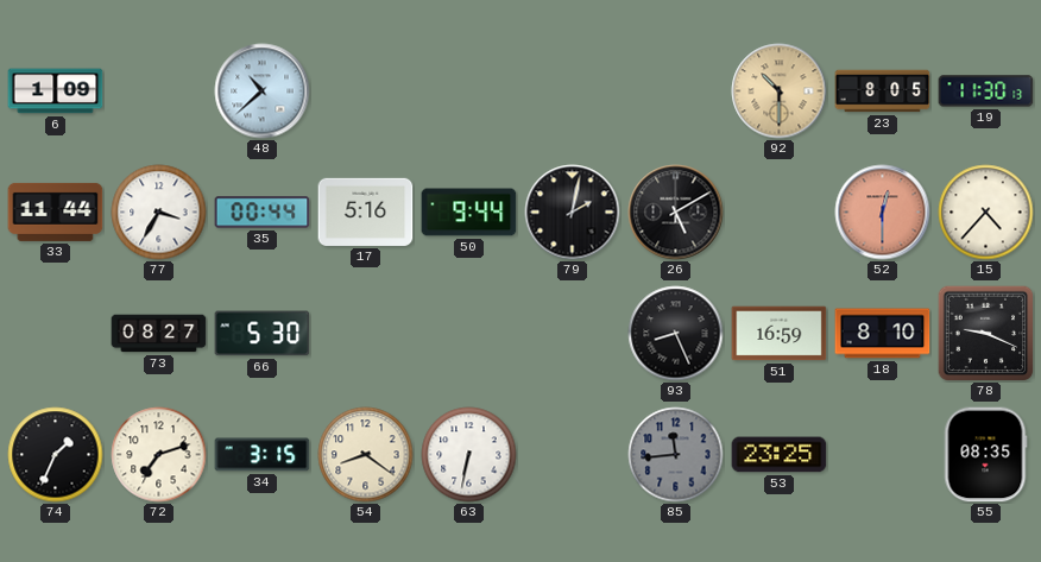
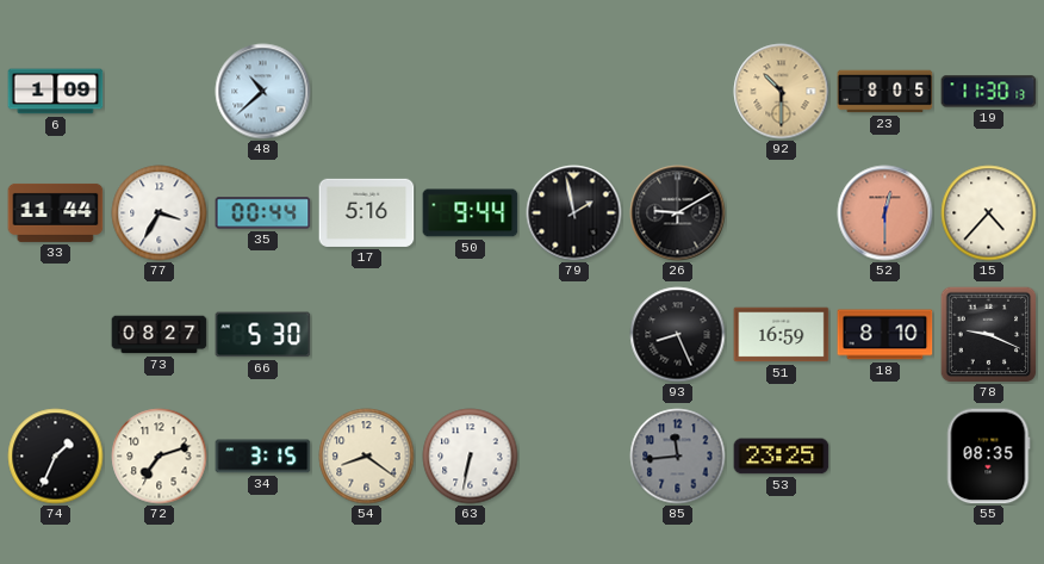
79: 2:02 -> 1:58
26: 5:10 -> 9:10
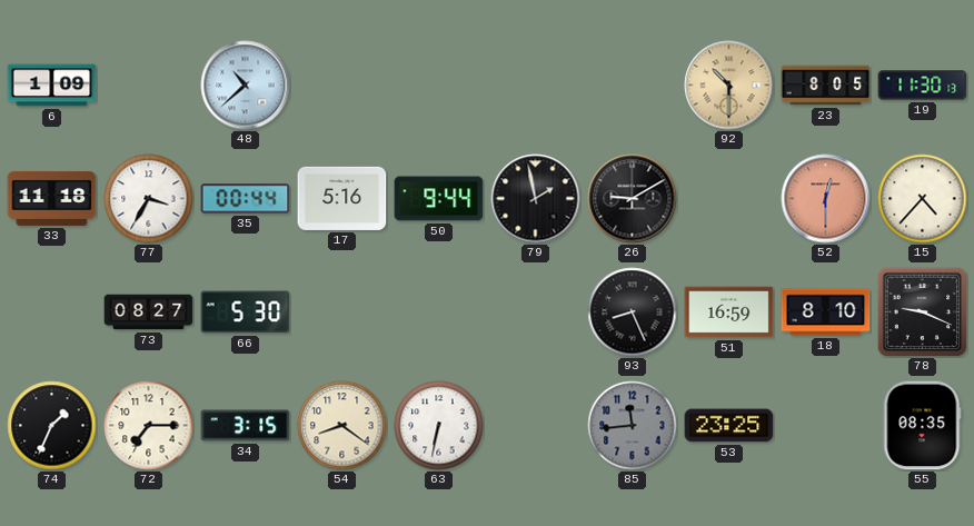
33: 11:44 -> 11:18
72: 7:12 -> 7:15
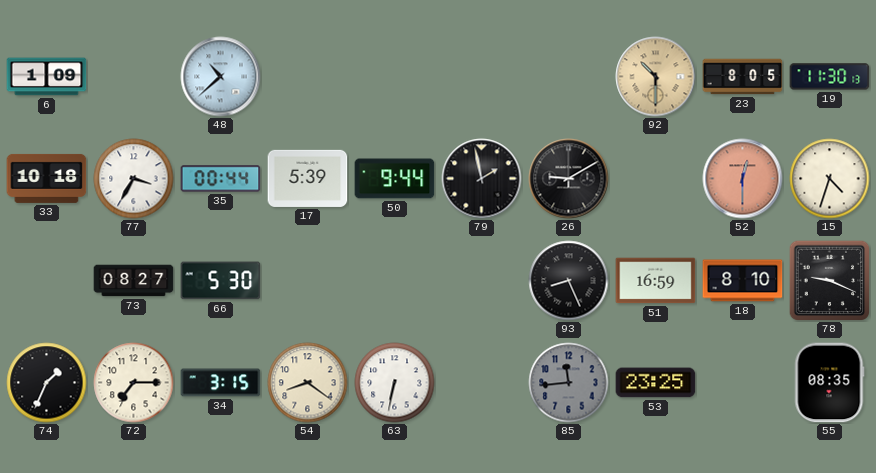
33: 11:18 -> 10:18
17: 5:16 -> 5:39
15: 4:37 -> 4:33
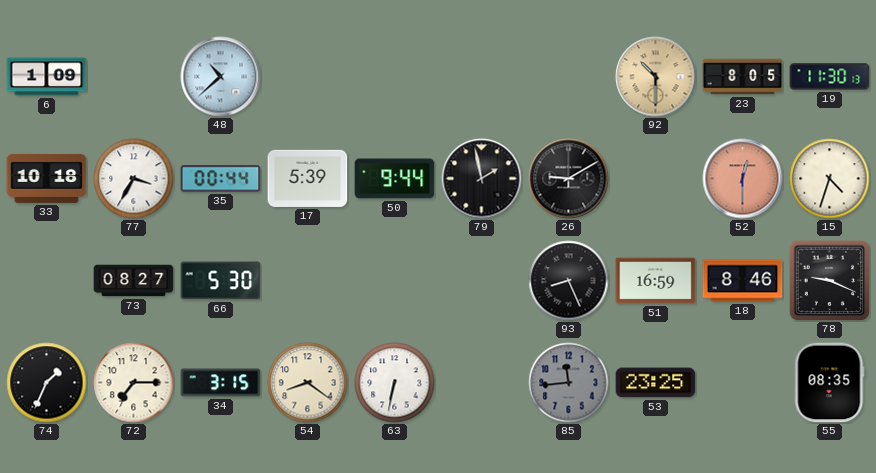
18: 8:10 -> 8:46
